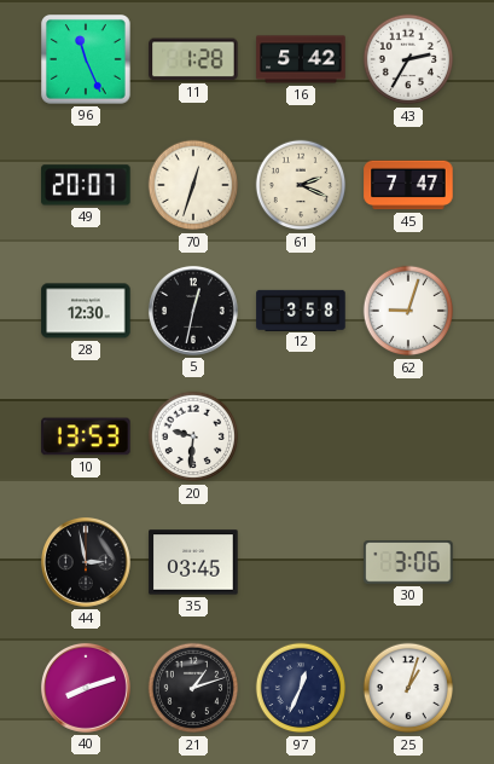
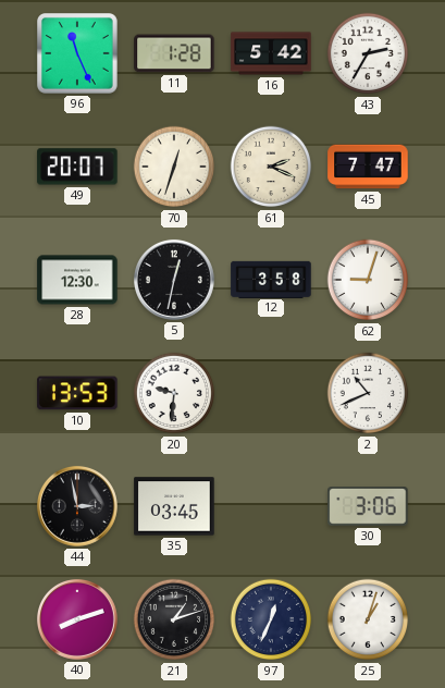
2: none -> 10:41
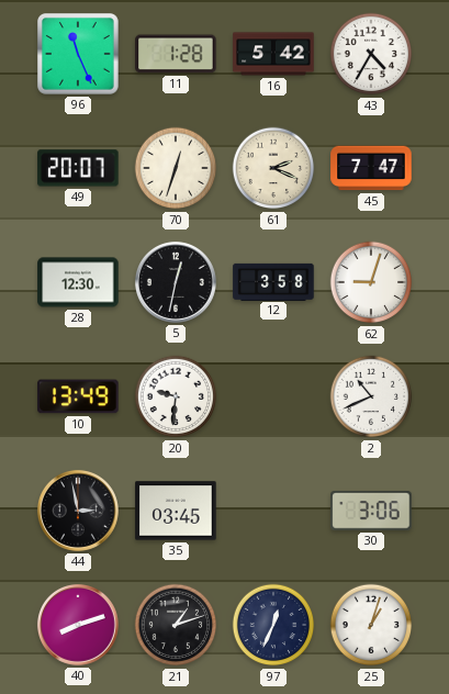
43: 2:35 -> 4:35
10: 13:53 -> 13:49
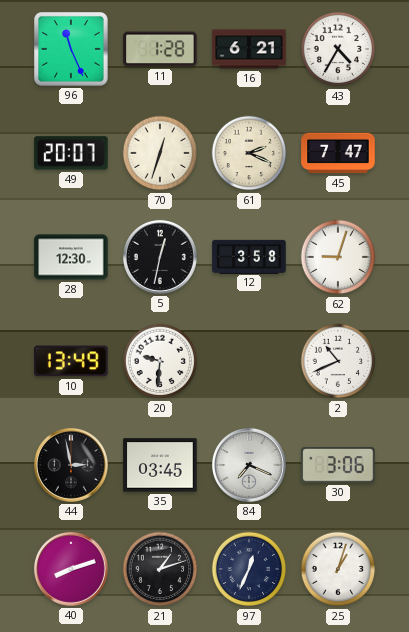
16: 5:42 -> 6:21
84: none -> 7:19
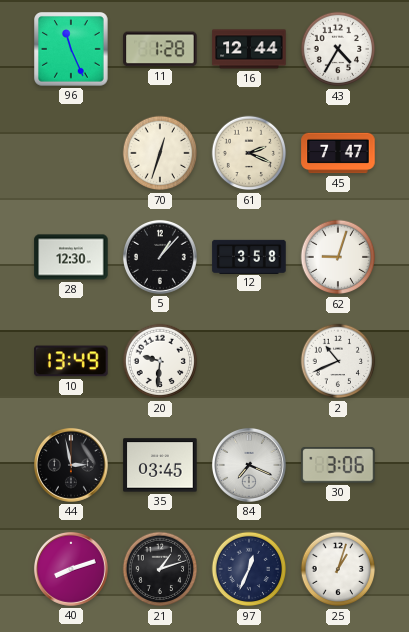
16: 6:21 -> 12:44
49: 20:07 -> none
5: 12:32 -> 1:07
